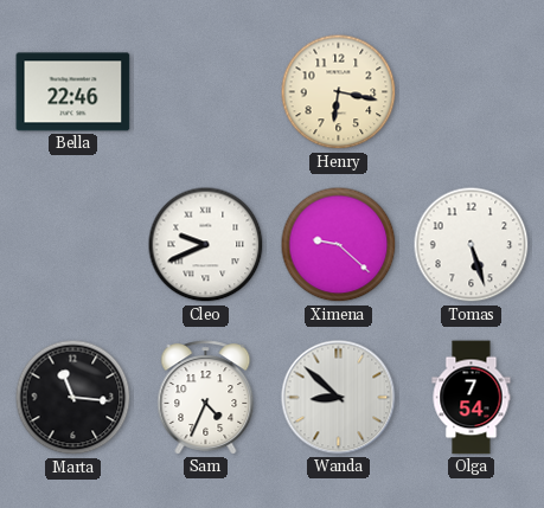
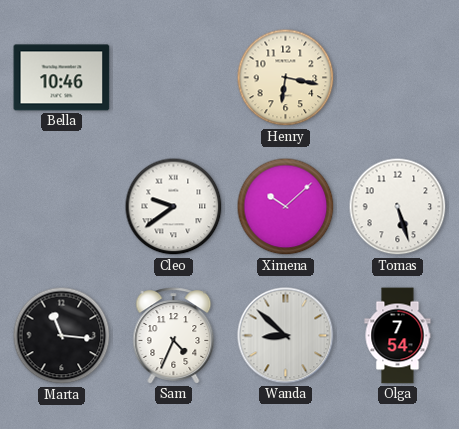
Bella: 22:46 -> 10:46
Cleo: 9:41 -> 9:39
Ximena: 9:22 -> 10:08
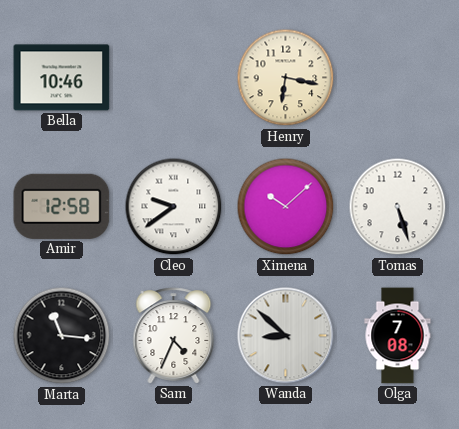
Amir: none -> 12:58
Olga: 7:54 -> 7:08
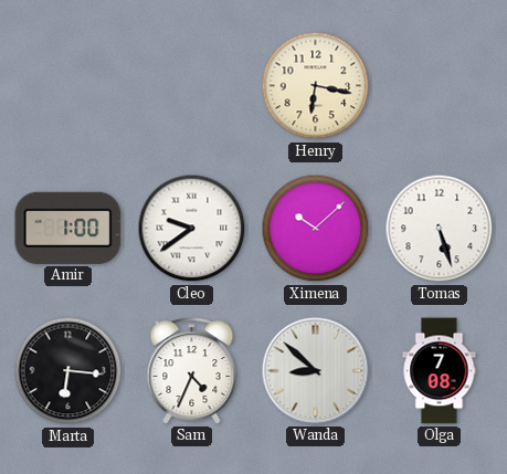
Bella: 10:46 -> none
Amir: 12:58 -> 1:00
Marta: 11:16 -> 6:16
